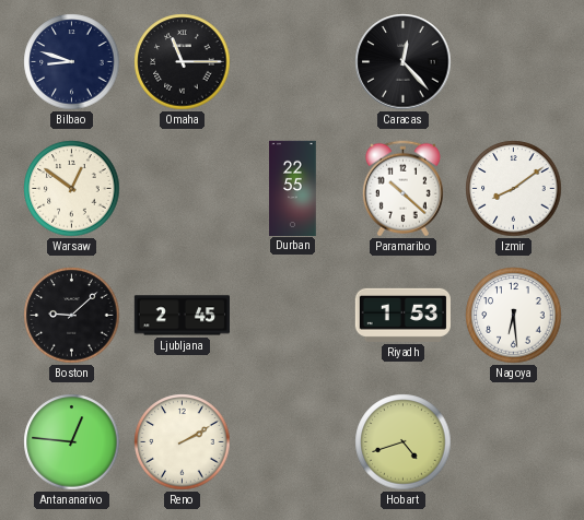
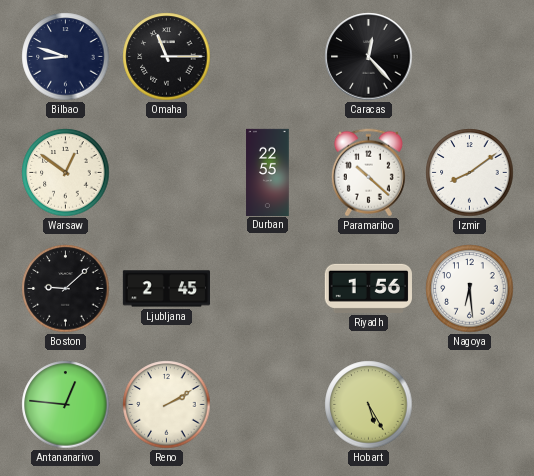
Riyadh: 1:53 -> 1:56
Hobart: 4:42 -> 5:25
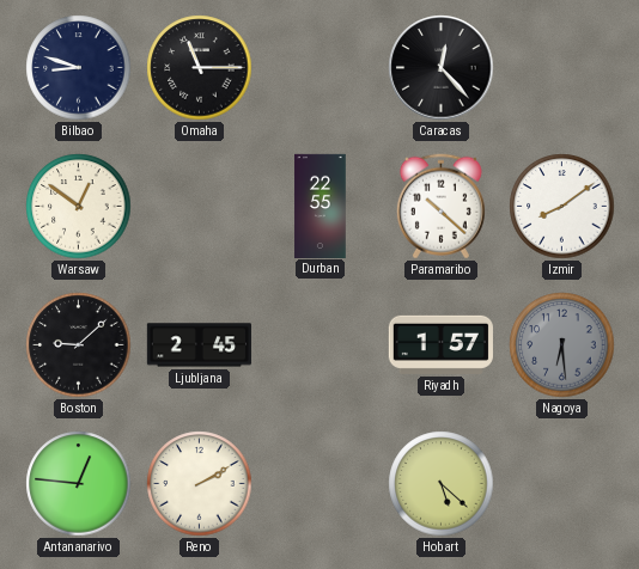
Riyadh: 1:56 -> 1:57
Nagoya dial: white -> grey
Hobart: 5:25 -> 5:22
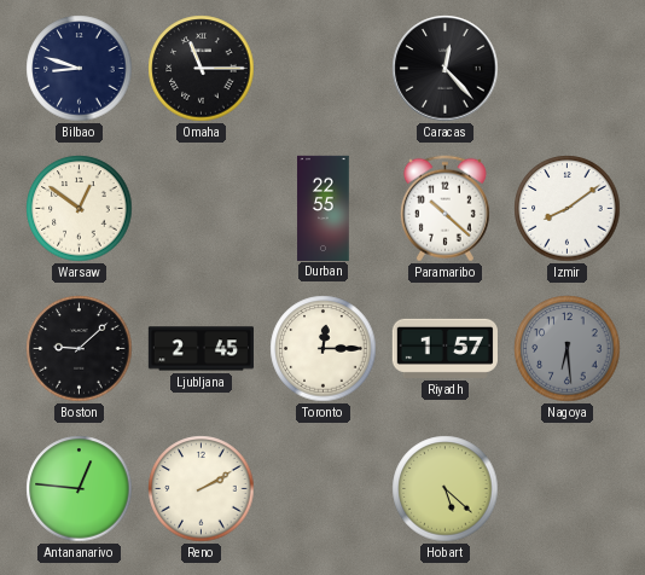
Toronto: none -> 12:15
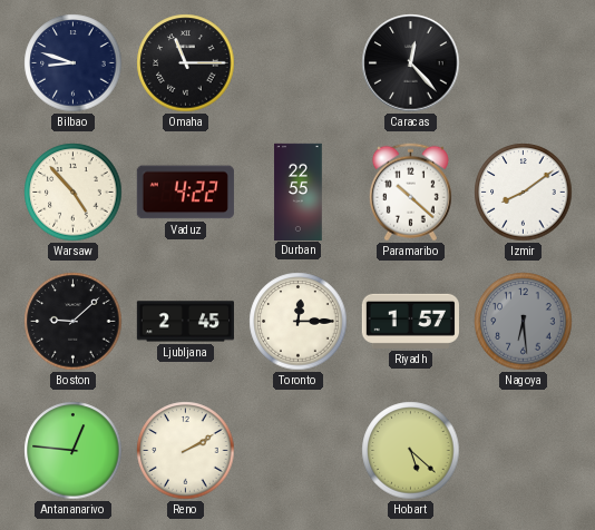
Warsaw: 12:51 -> 4:53
Vaduz: none -> 4:22
